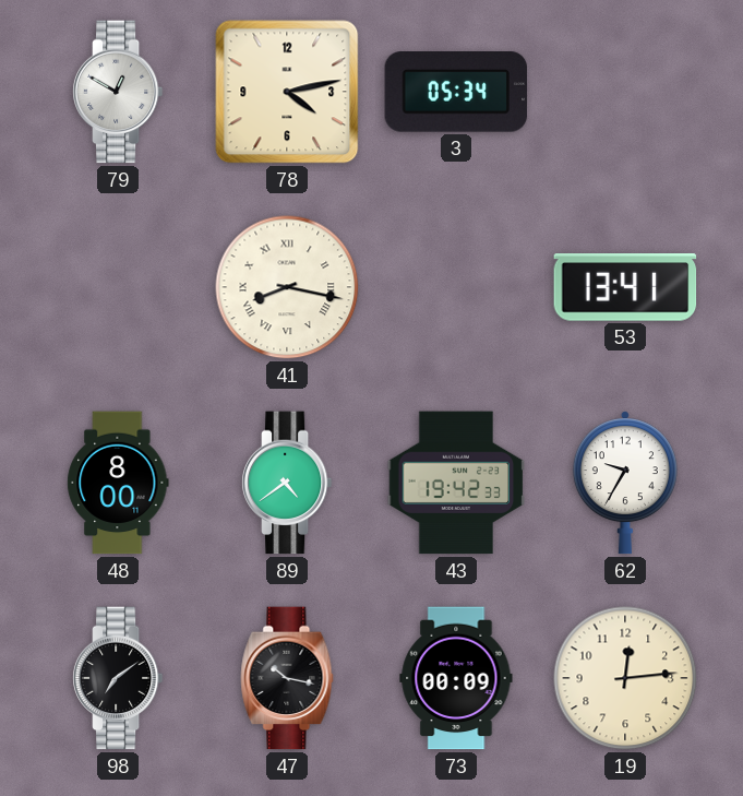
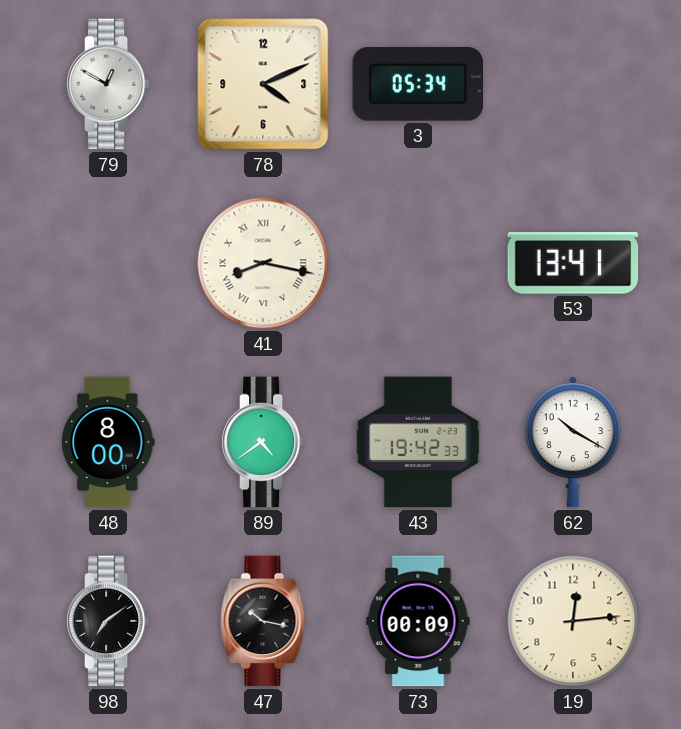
78: 4:13 -> 4:11
62: 9:35 -> 10:20
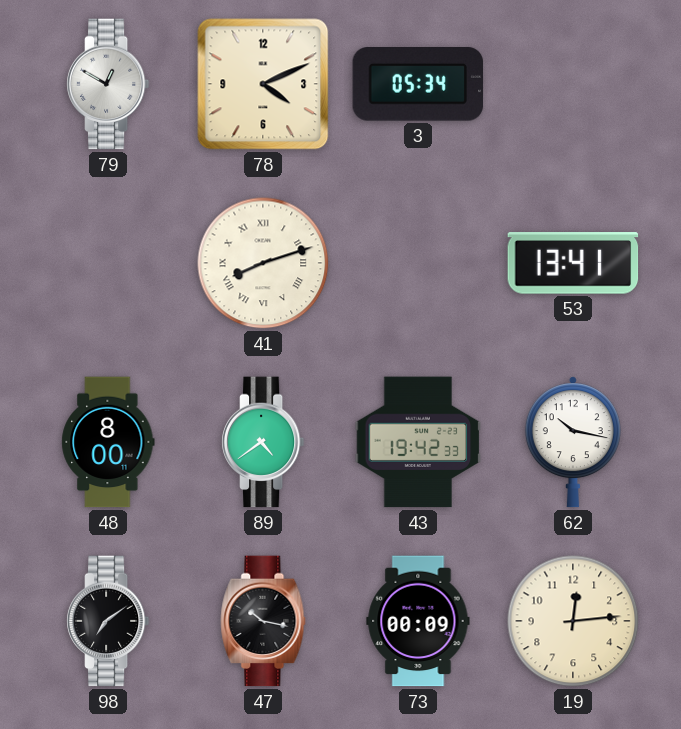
41: 8:17 -> 8:12
62: 10:20 -> 10:17
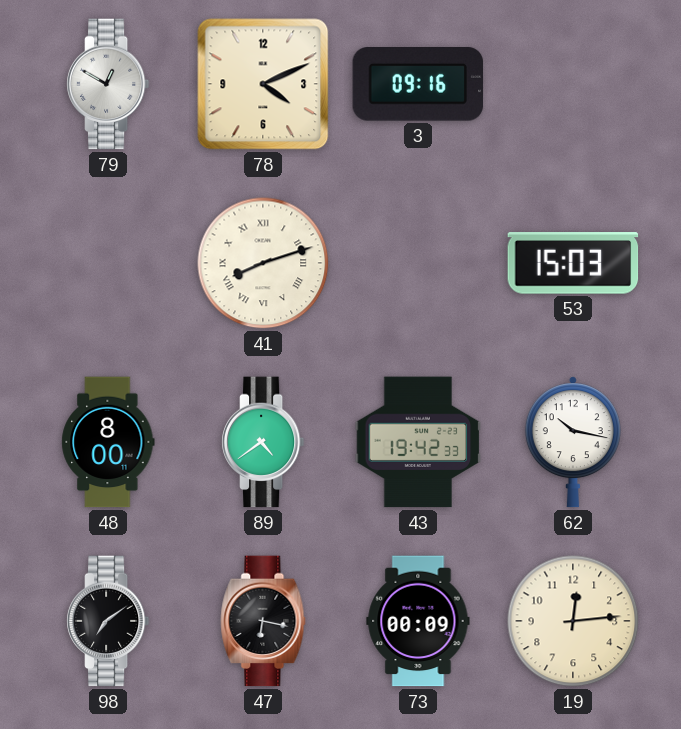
3: 05:34 -> 09:16
53: 13:41 -> 15:03
47: 10:17 -> 6:17
